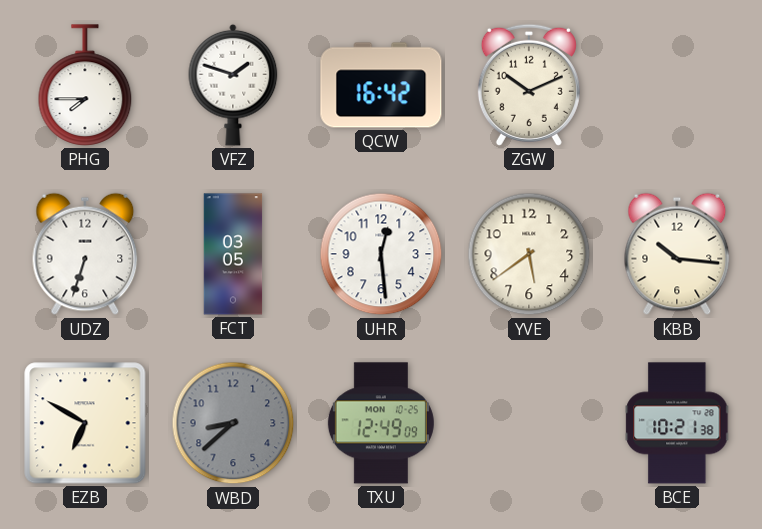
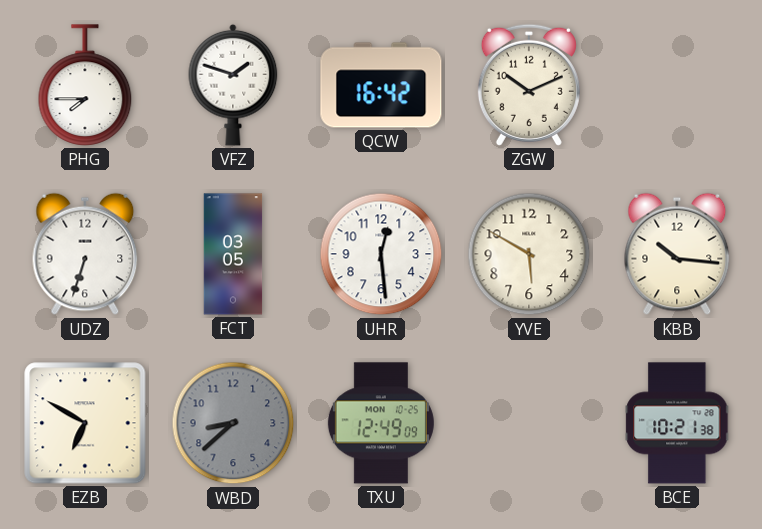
YVE: 5:39 -> 5:50
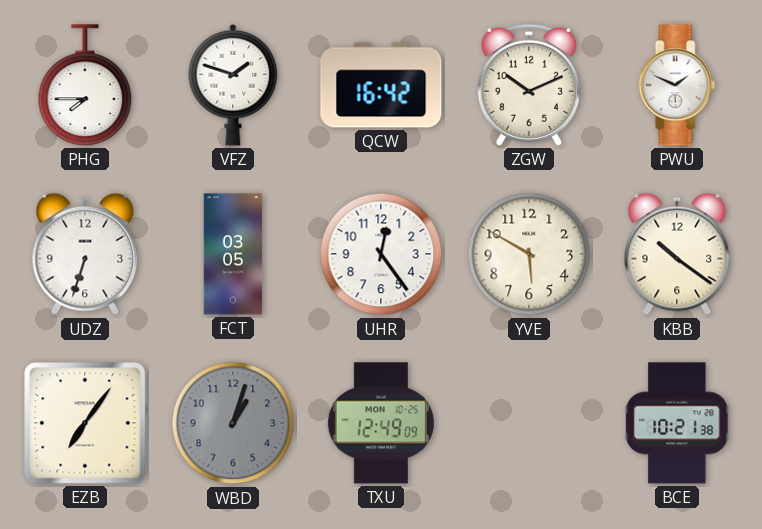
PWU: none -> 1:49
UHR: 12:29 -> 12:24
KBB: 10:16 -> 10:21
EZB: 6:50 -> 7:06
WBD: 8:38 -> 1:03
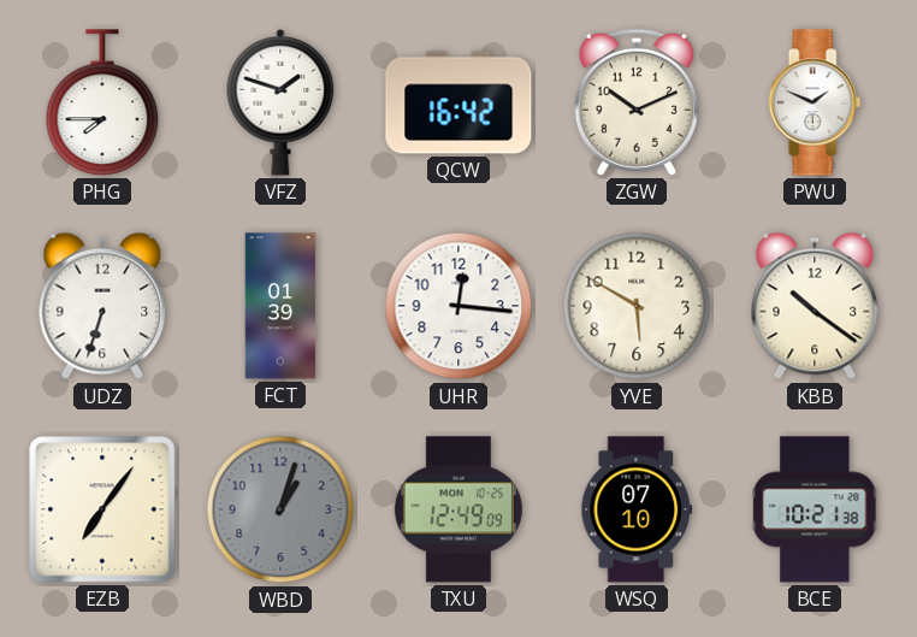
FCT: 03:05 -> 01:39
UHR: 12:24 -> 12:16
WSQ: none -> 07:10
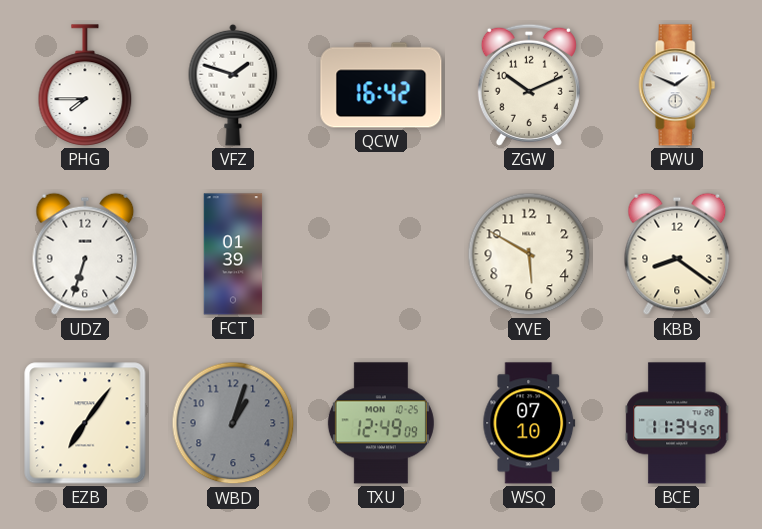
UHR: 12:16 -> none
KBB: 10:21 -> 8:21
BCE: 10:21 -> 11:34
